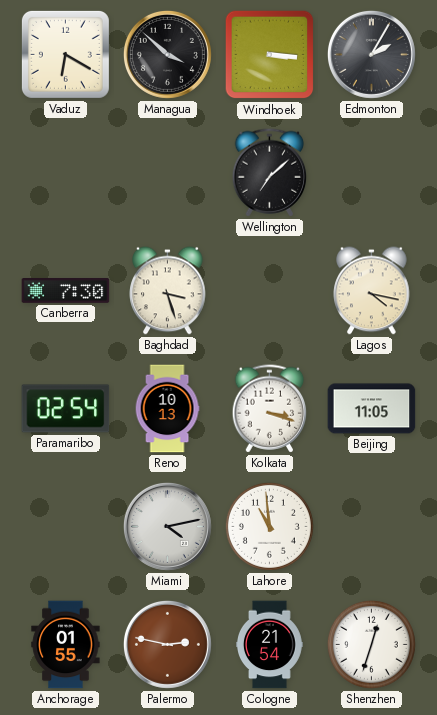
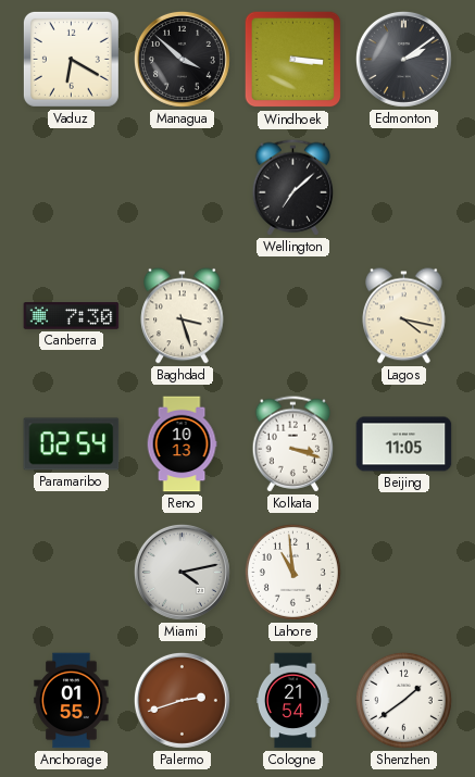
Edmonton: 2:05 -> 2:09
Palermo: 2:47 -> 2:42
Shenzhen: 12:33 -> 1:39
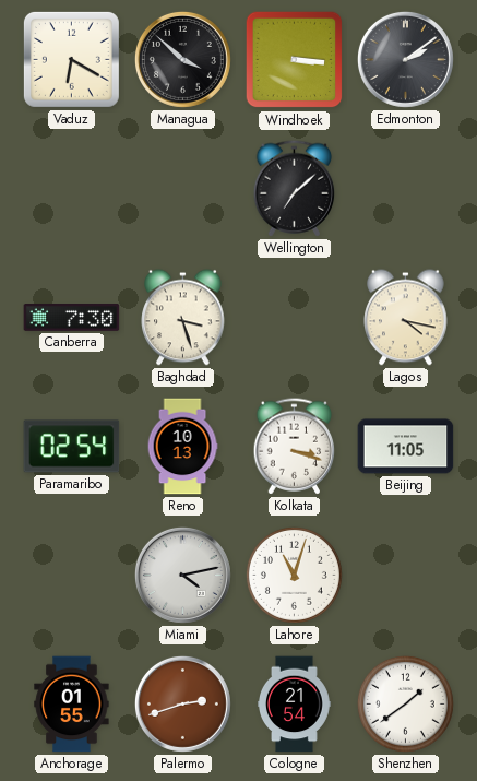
Lahore: 10:59 -> 11:03
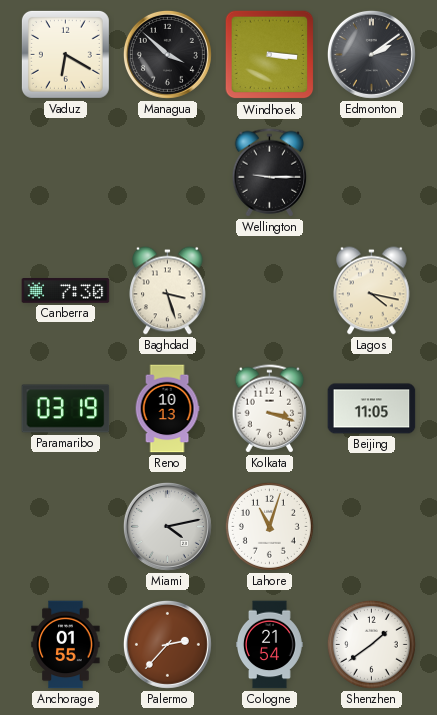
Wellington: 7:08 -> 9:15
Paramaribo: 02:54 -> 03:19
Palermo: 2:42 -> 2:37
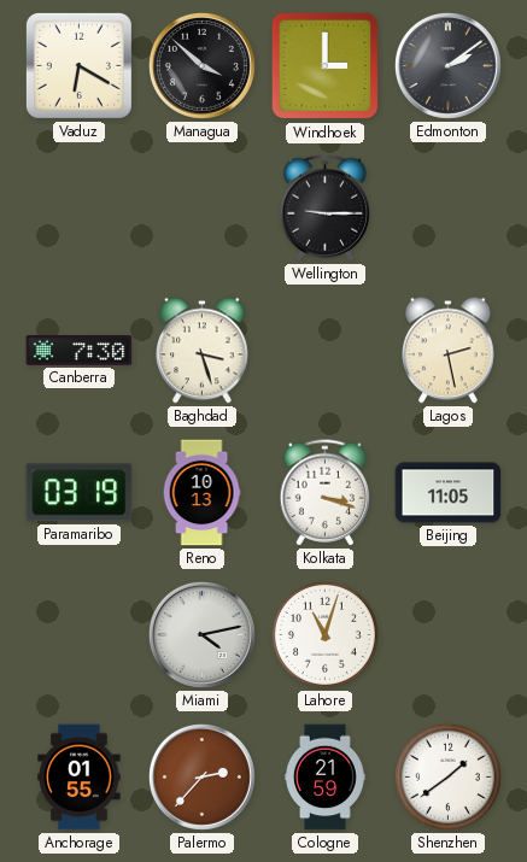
Windhoek: 3:16 -> 3:00
Lagos: 4:17 -> 2:28
Cologne: 21:54 -> 21:59
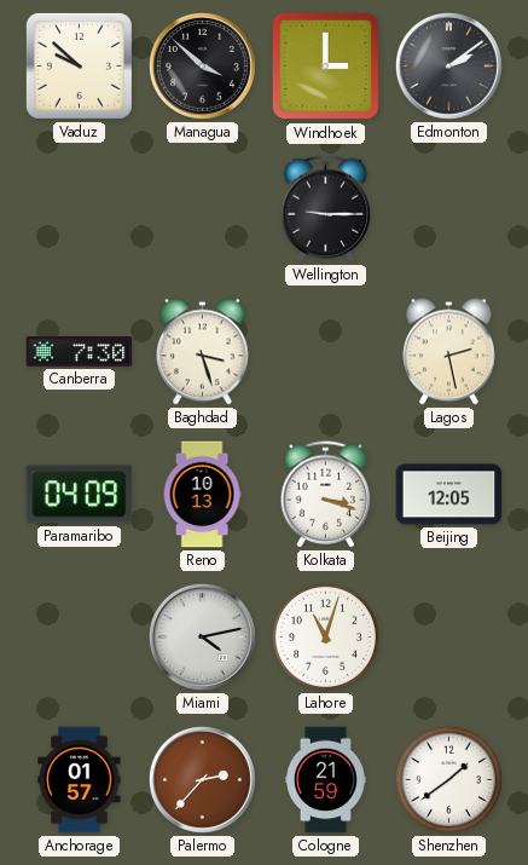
Vaduz: 6:20 -> 9:52
Paramaribo: 03:19 -> 04:09
Beijing: 11:05 -> 12:05
Anchorage: 01:55 -> 01:57
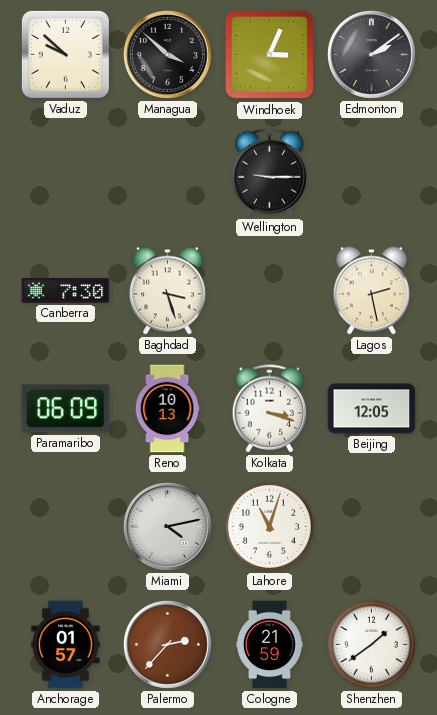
Windhoek: 3:00 -> 3:04
Paramaribo: 04:09 -> 06:09
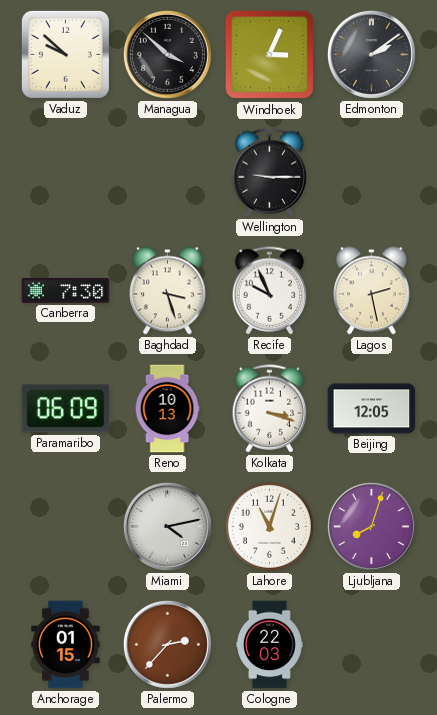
Recife: none -> 9:56
Ljubljana: none -> 8:03
Anchorage: 01:57 -> 01:15
Cologne: 21:59 -> 22:03
Shenzhen: 1:39 -> none
